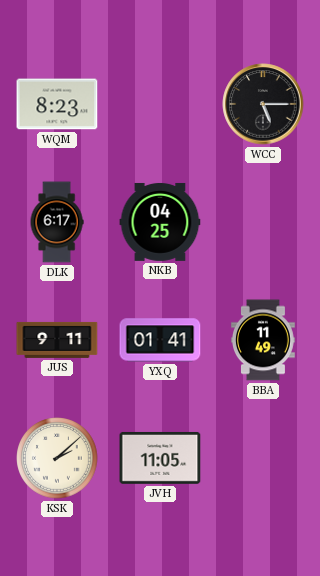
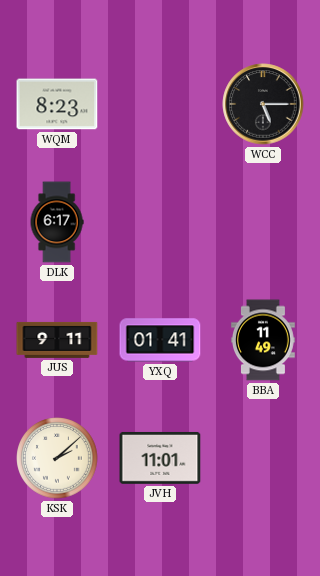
NKB: 04:25 -> none
JVH: 11:05 -> 11:01
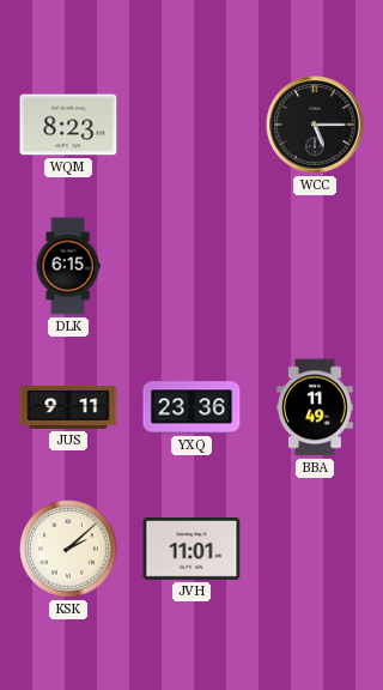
DLK: 6:17 -> 6:15
YXQ: 01:41 -> 23:36
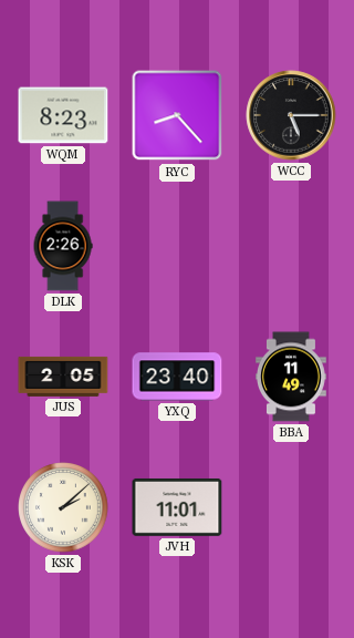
RYC: none -> 8:23
DLK: 6:15 -> 2:26
JUS: 9:11 -> 2:05
YXQ: 23:36 -> 23:40
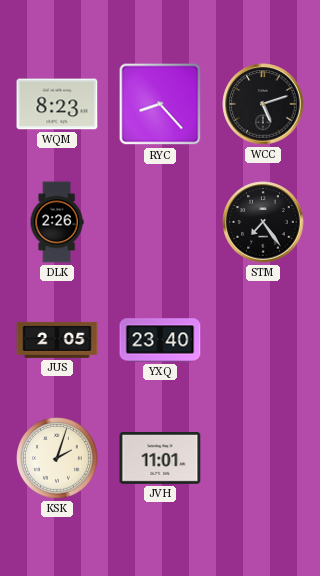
WCC: 5:15 -> 5:12
STM: none -> 7:24
BBA: 11:49 -> none
KSK: 2:08 -> 2:03
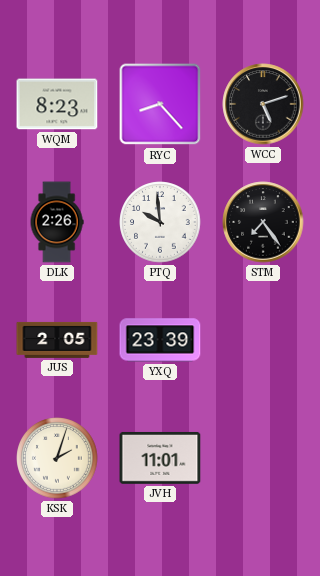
PTQ: none -> 9:59
YXQ: 23:40 -> 23:39
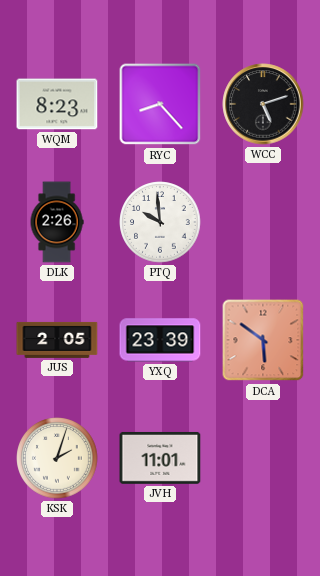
STM: 7:24 -> none
DCA: none -> 5:51
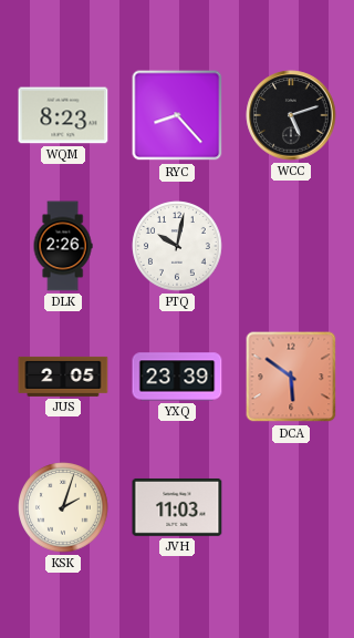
PTQ: 9:59 -> 10:02
JVH: 11:01 -> 11:03
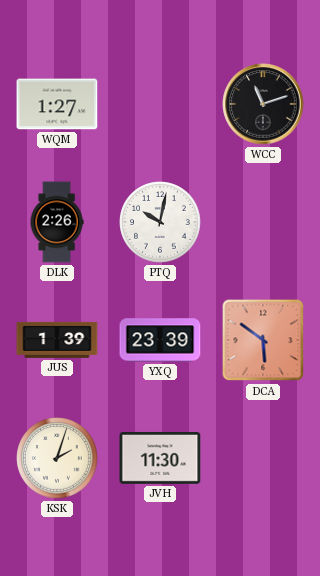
WQM: 8:23 -> 1:27
RYC: 8:23 -> none
WCC: 5:12 -> 11:12
JUS: 2:05 -> 1:39
JVH: 11:03 -> 11:30
